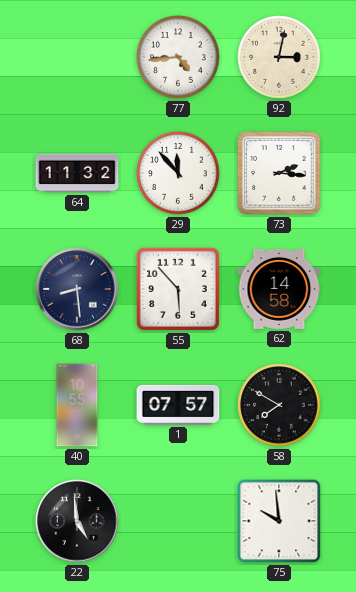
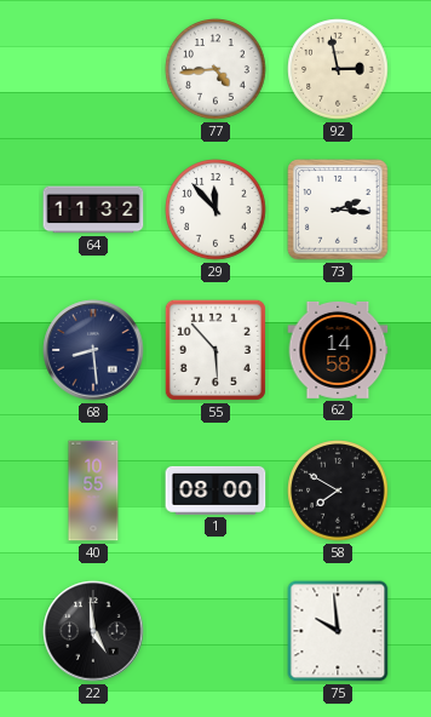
92: 3:02 -> 2:58
1: 07:57 -> 08:00
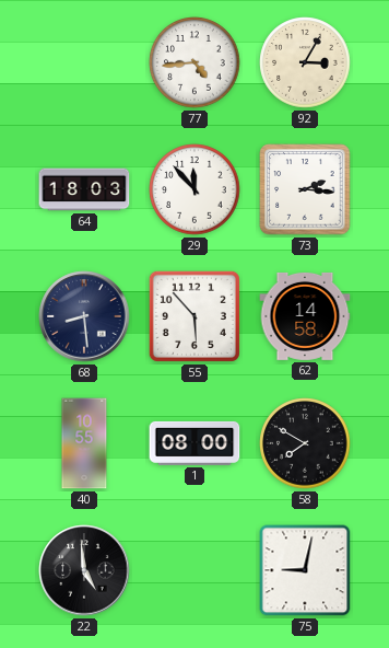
92: 2:58 -> 3:05
64: 11:32 -> 18:03
75: 9:59 -> 9:02
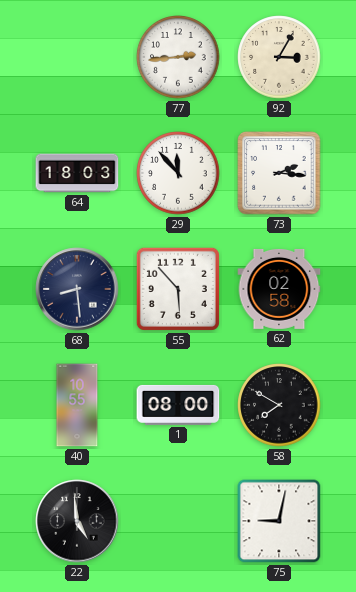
77: 4:44 -> 2:44
62: 14:58 -> 02:58
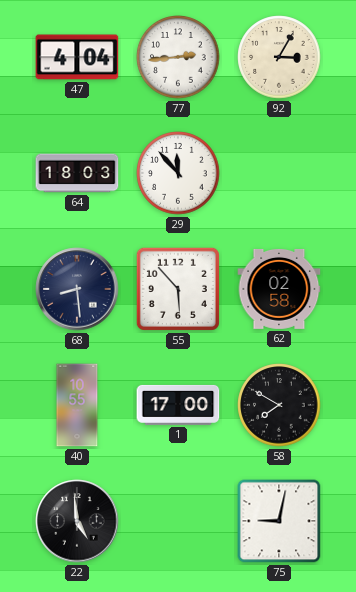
47: none -> 4:04
73: 2:16 -> none
1: 08:00 -> 17:00
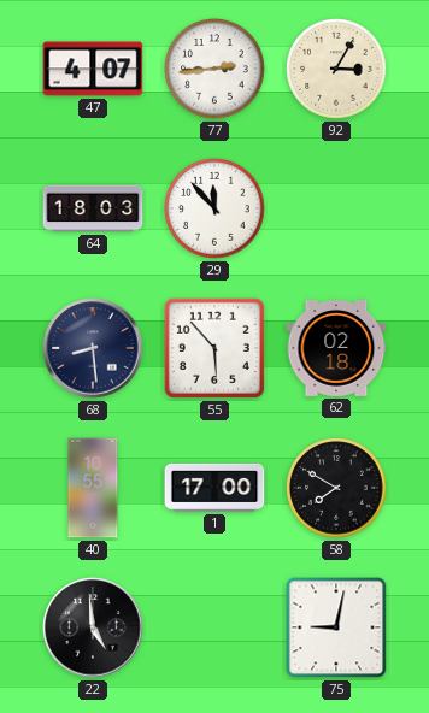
47: 4:04 -> 4:07
62: 02:58 -> 02:18
